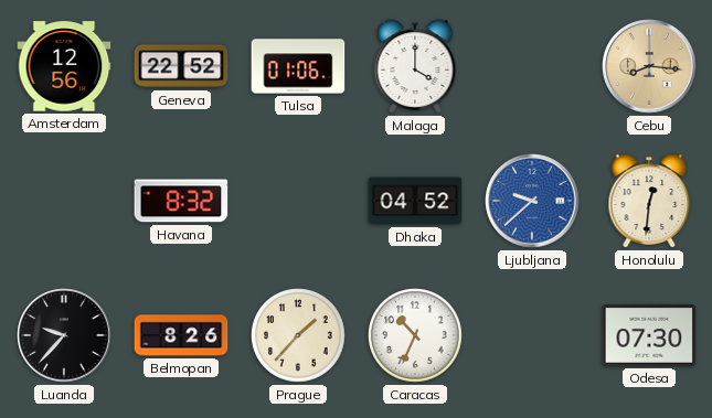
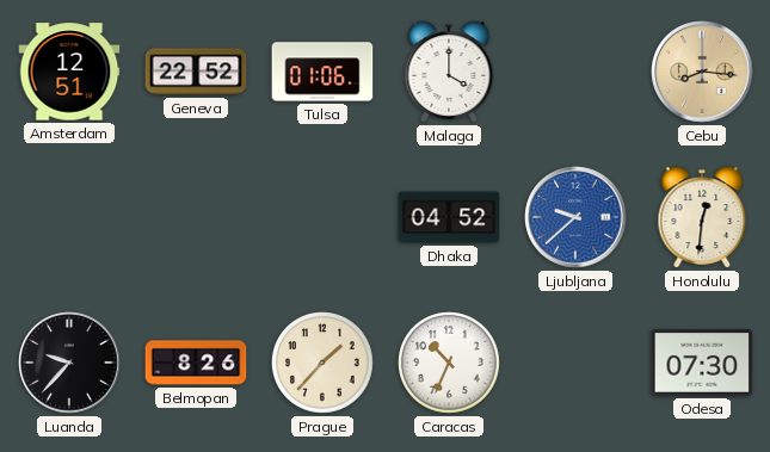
Amsterdam: 12:56 -> 12:51
Havana: 8:32 -> none
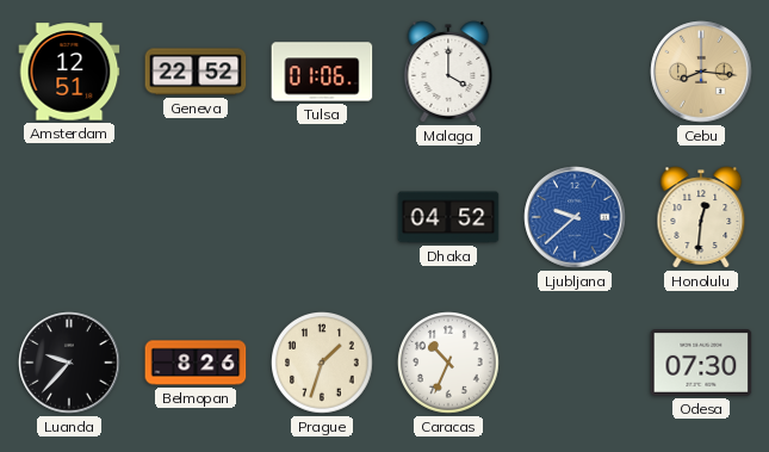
Prague: 1:37 -> 1:33
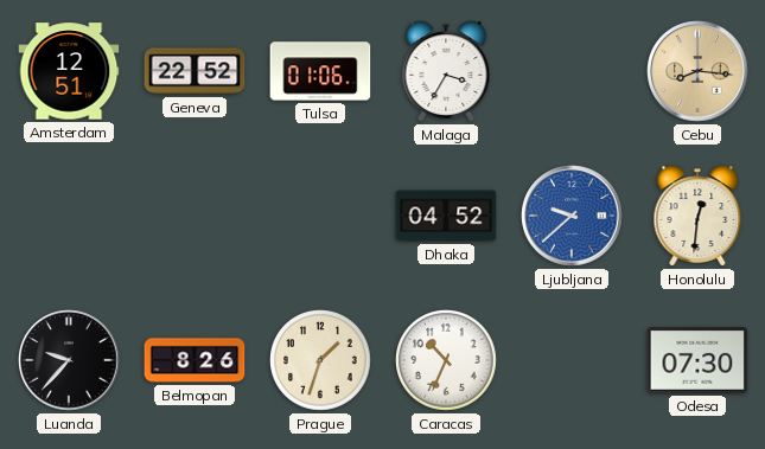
Malaga: 4:00 -> 3:35
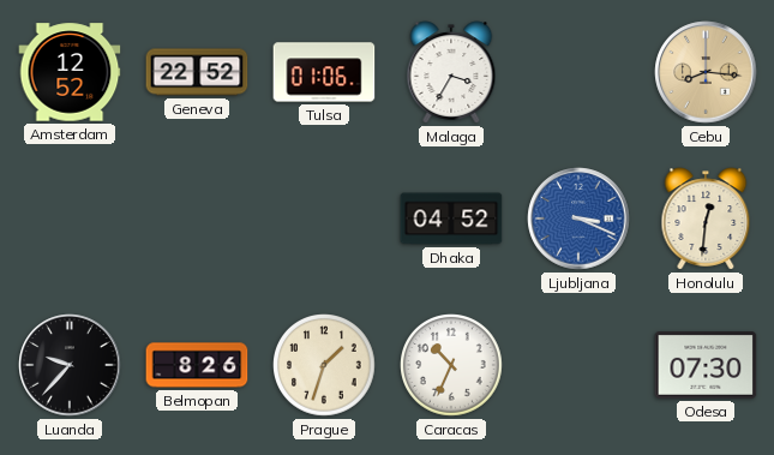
Amsterdam: 12:51 -> 12:52
Ljubljana: 9:38 -> 3:19
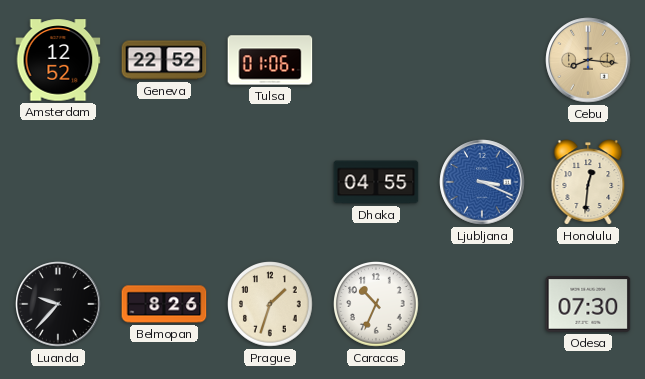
Malaga: 3:35 -> none
Dhaka: 04:52 -> 04:55
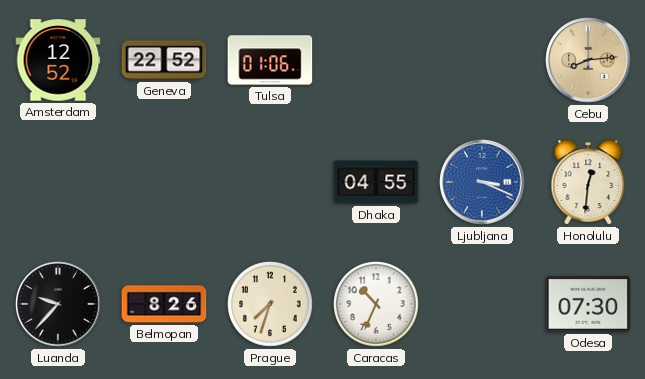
Cebu: 8:16 -> 8:14
Prague: 1:33 -> 7:33
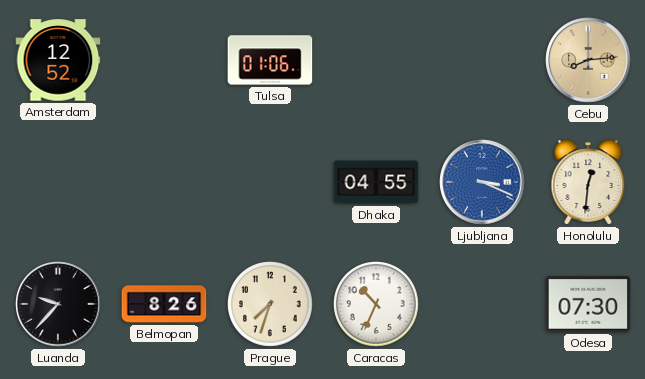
Geneva: 22:52 -> none
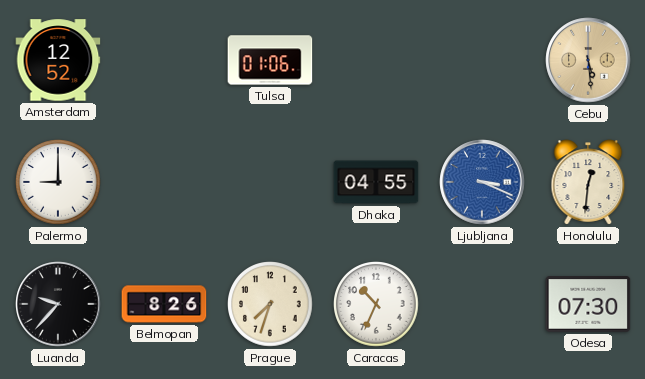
Cebu: 8:14 -> 5:29
Palermo: none -> 9:00
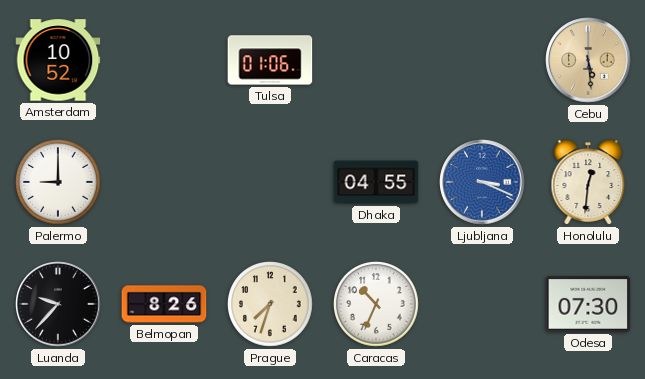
Amsterdam: 12:52 -> 10:52
